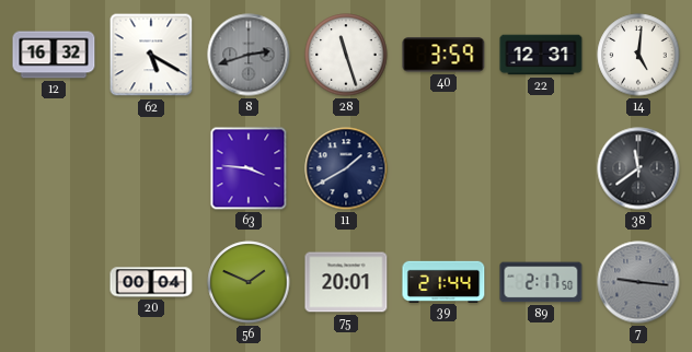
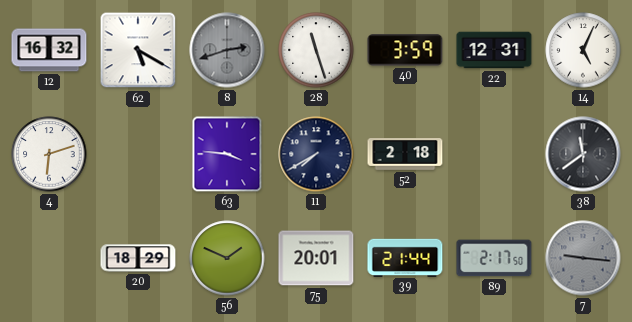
14: 5:01 -> 5:04
4: none -> 6:12
11: 1:40 -> 7:40
52: none -> 2:18
20: 00:04 -> 18:29
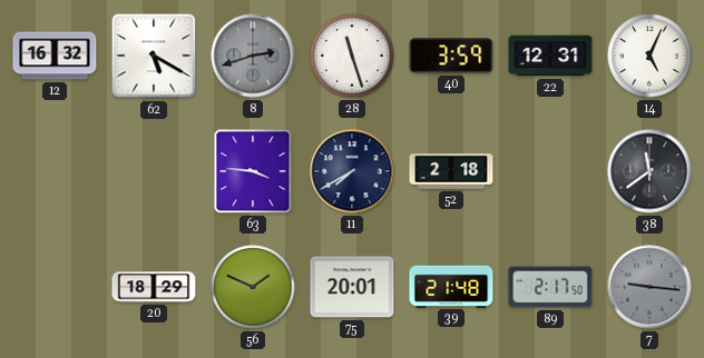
4: 6:12 -> none
39: 21:44 -> 21:48
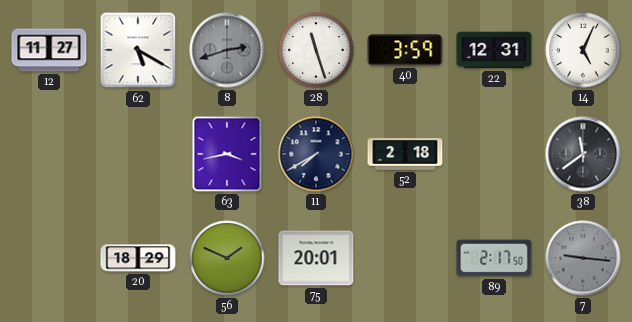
12: 16:32 -> 11:27
63: 3:46 -> 3:43
39: 21:48 -> none
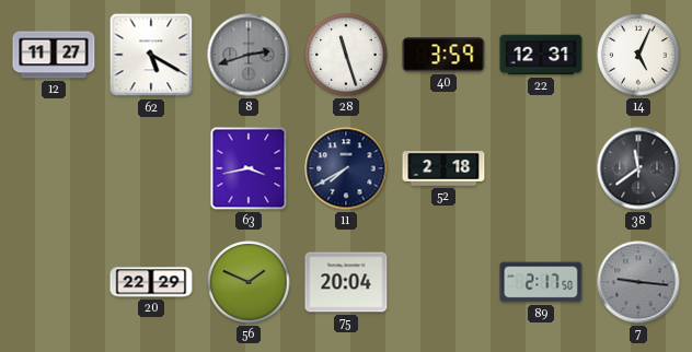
20: 18:29 -> 22:29
75: 20:01 -> 20:04
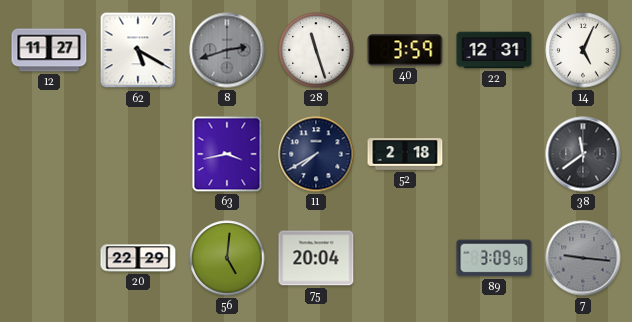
56: 1:49 -> 5:01
89: 2:17 -> 3:09
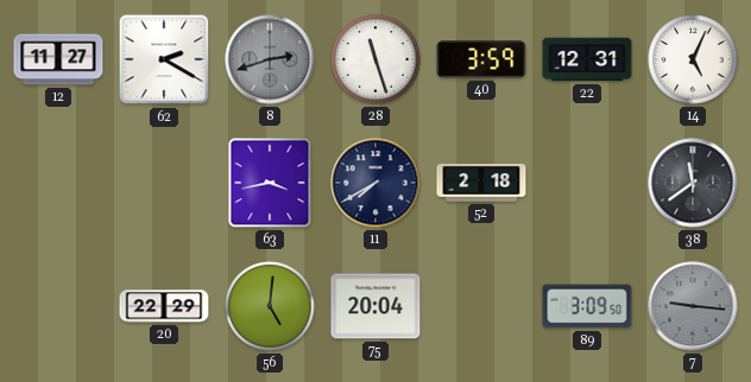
62: 5:20 -> 2:20
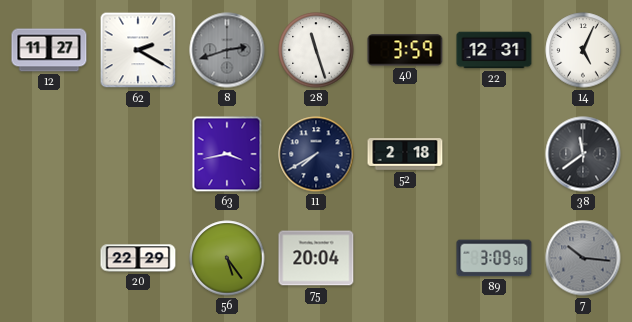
56: 5:01 -> 5:24
7: 9:16 -> 10:16
